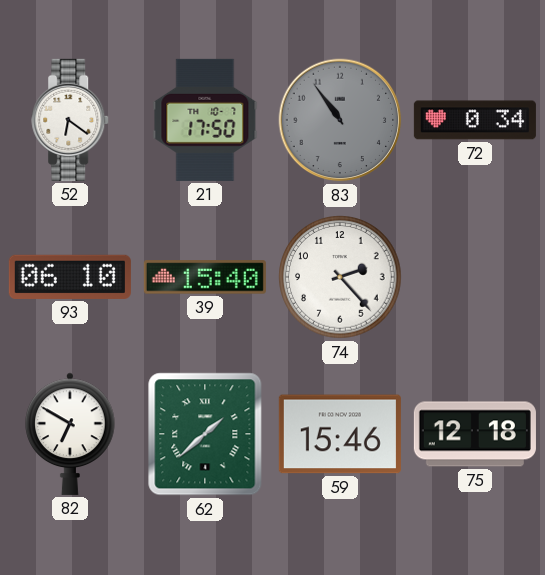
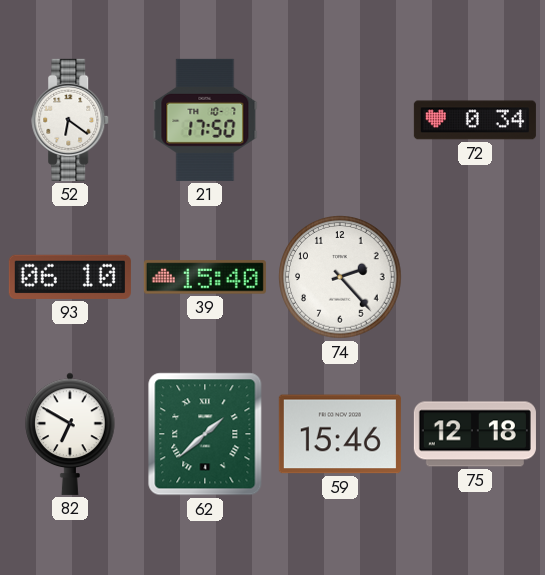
83: 10:54 -> none
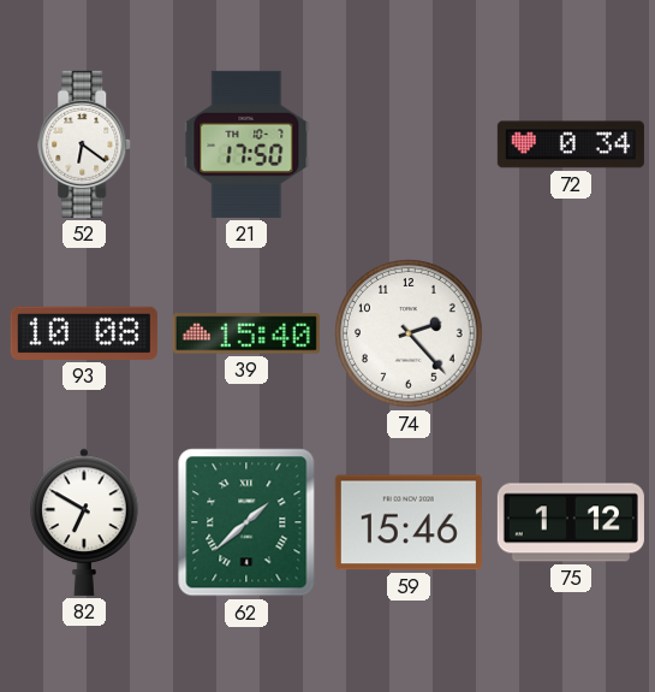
93: 06:10 -> 10:08
75: 12:18 -> 1:12
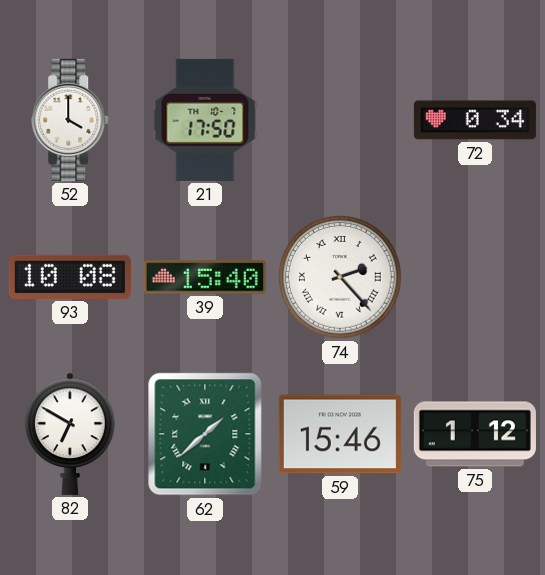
52: 6:21 -> 4:00
74 numerals: Arabic -> Roman
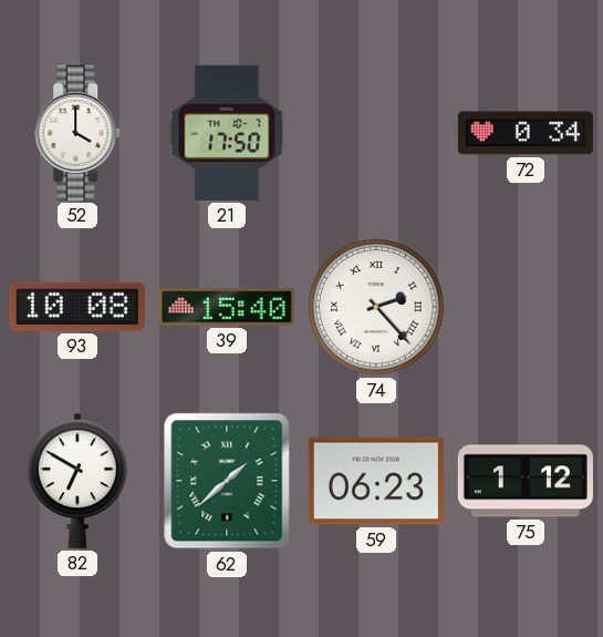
59: 15:46 -> 06:23
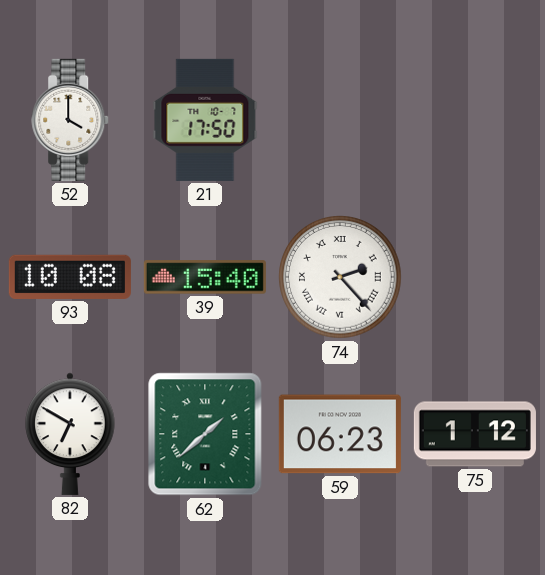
72: 0:34 -> none
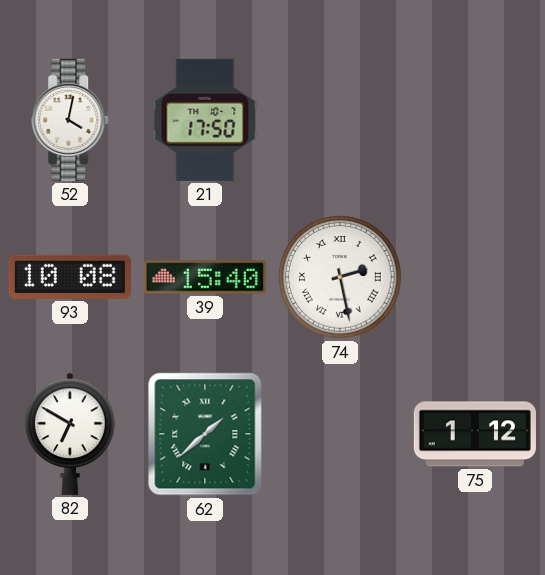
52: 4:00 -> 4:02
74: 2:23 -> 2:28
59: 06:23 -> none
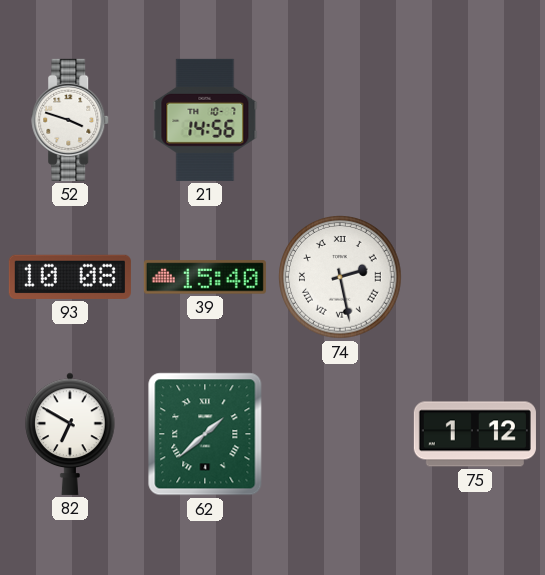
52: 4:02 -> 3:48
21: 17:50 -> 14:56
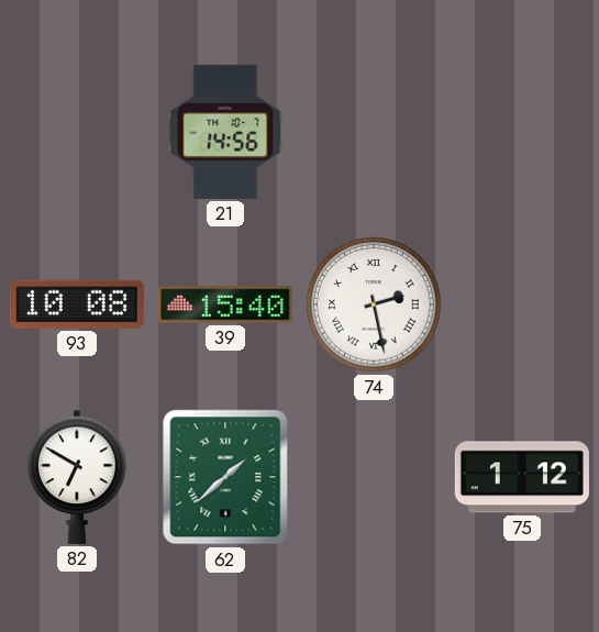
52: 3:48 -> none
